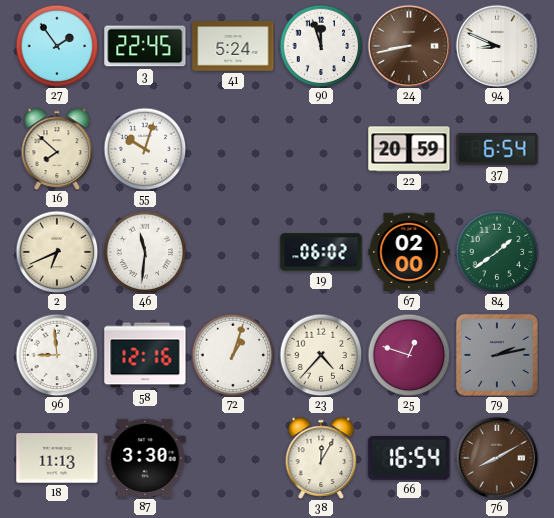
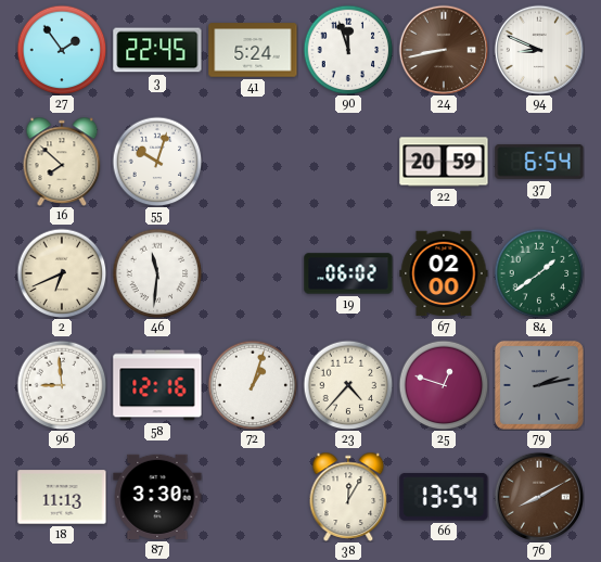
66: 16:54 -> 13:54
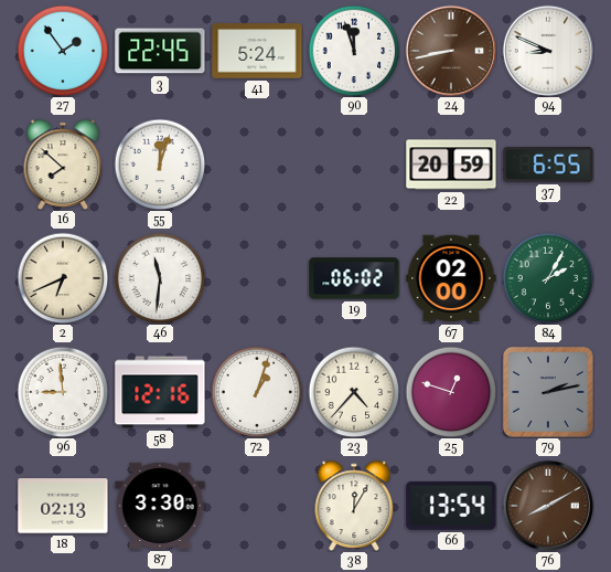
55: 10:03 -> 12:03
37: 6:54 -> 6:55
84: 1:39 -> 2:05
18: 11:13 -> 02:13
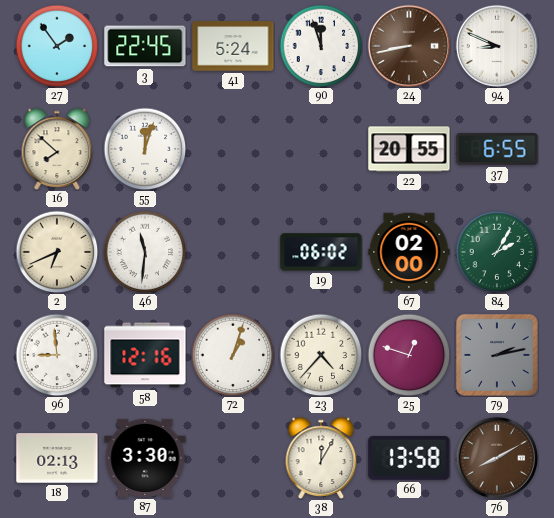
22: 20:59 -> 20:55
66: 13:54 -> 13:58
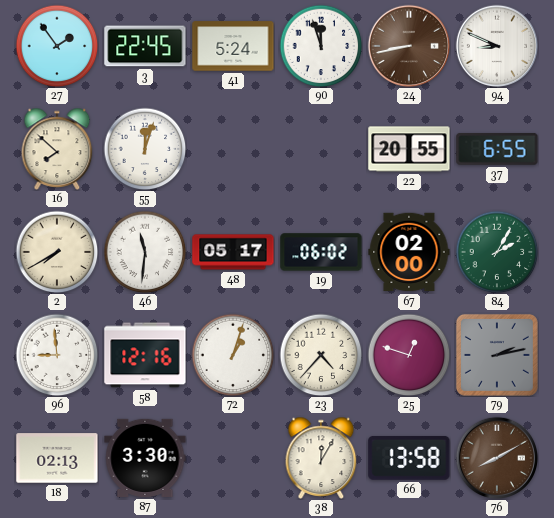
2: 6:41 -> 7:40
48: none -> 05:17
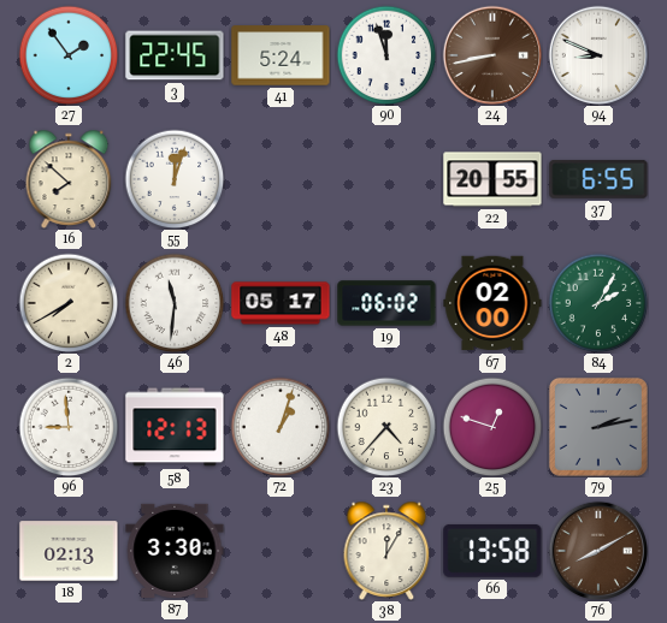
58: 12:16 -> 12:13
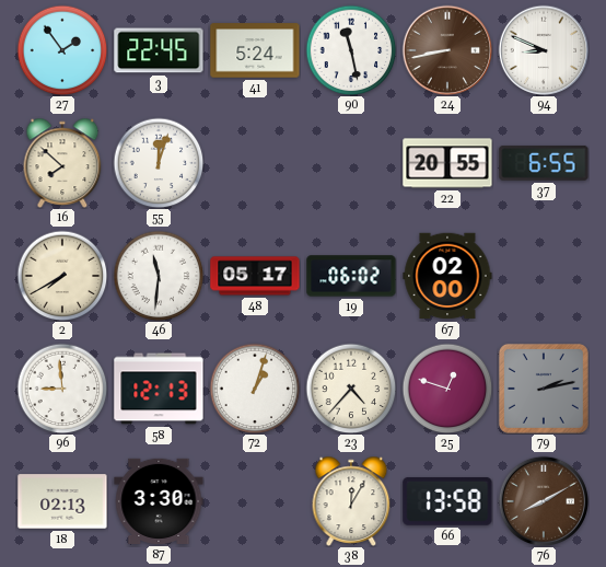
90: 11:57 -> 11:28
84: 2:05 -> none
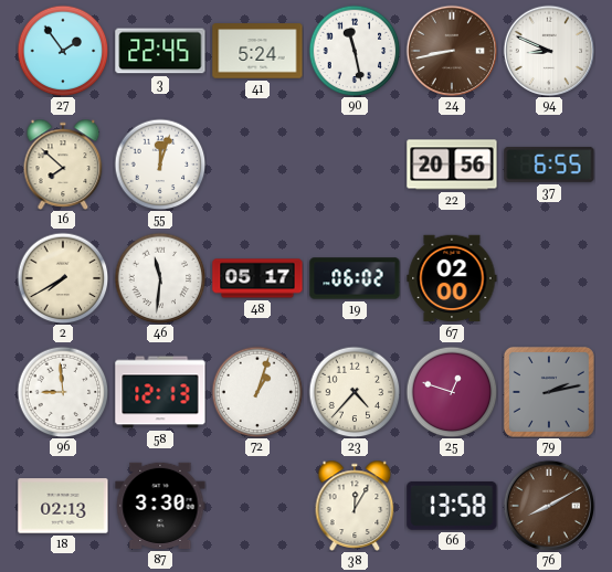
22: 20:55 -> 20:56
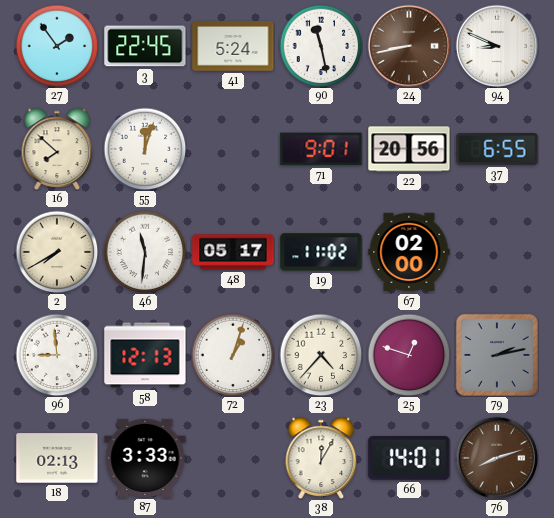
71: none -> 9:01
19: 06:02 -> 11:02
87: 3:30 -> 3:33
66: 13:58 -> 14:01
76: 8:10 -> 8:12
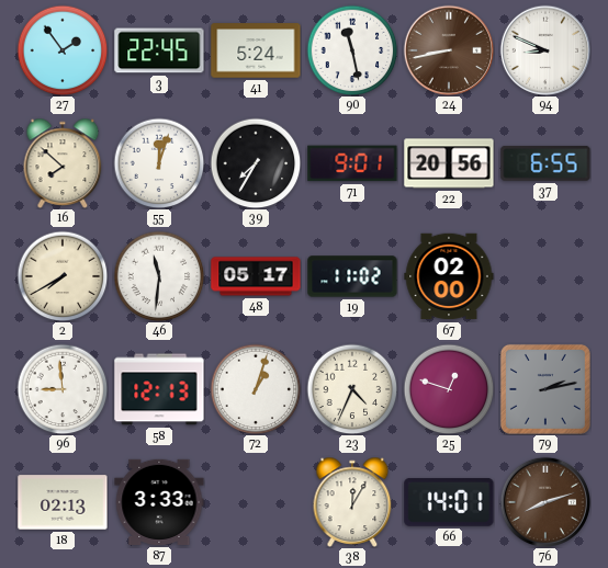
39: none -> 7:35
23: 4:37 -> 4:34
